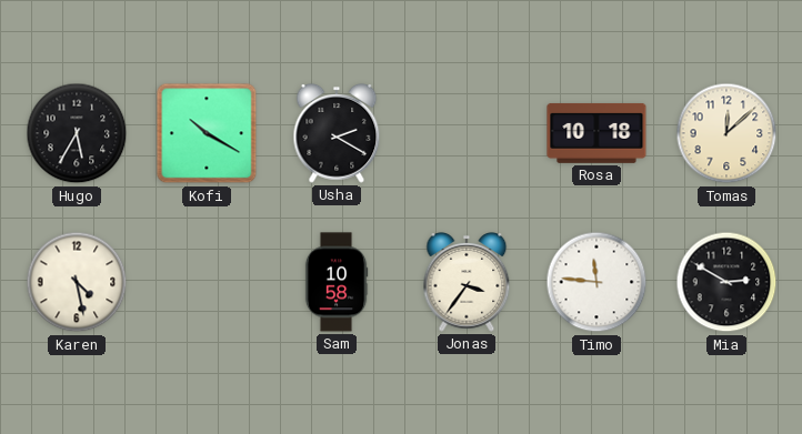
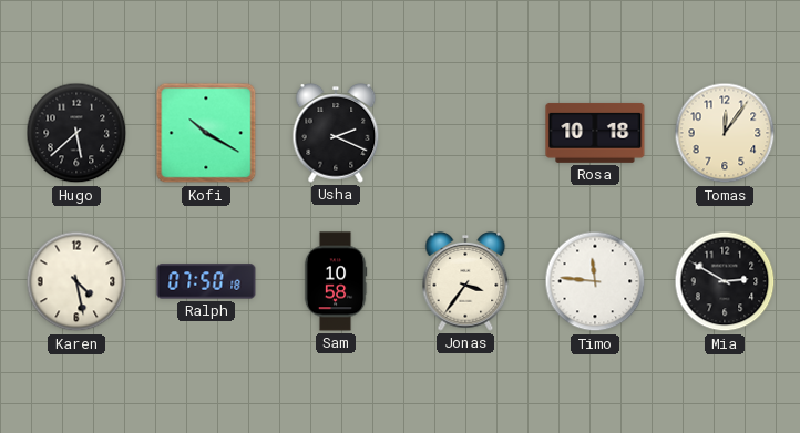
Hugo: 5:35 -> 5:38
Usha: 2:20 -> 2:19
Tomas: 12:08 -> 12:06
Ralph: none -> 07:50
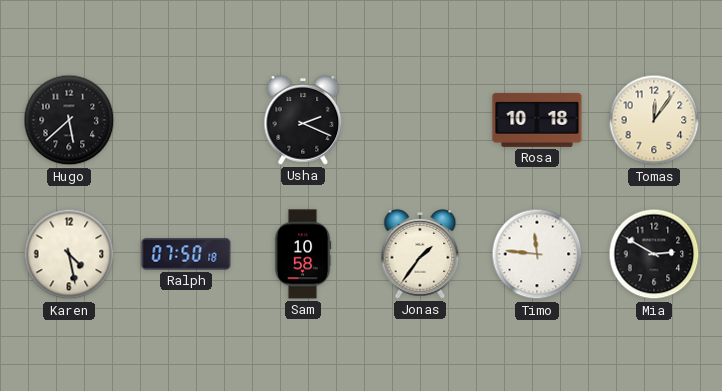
Kofi: 10:20 -> none
Jonas: 3:36 -> 1:36
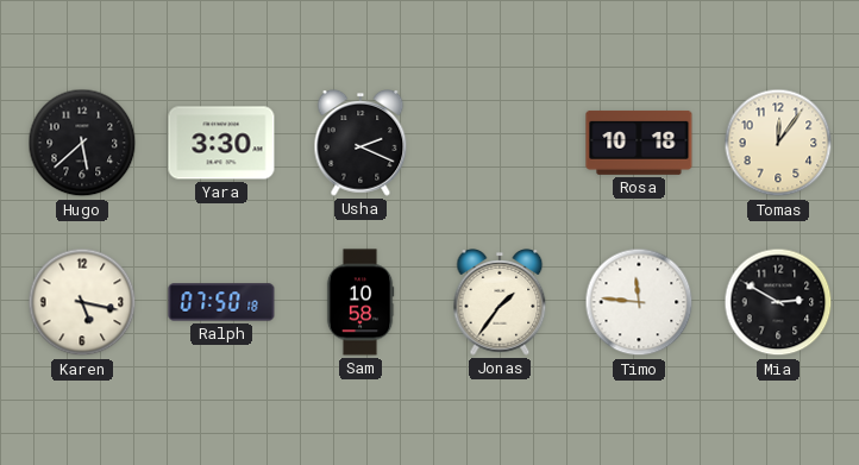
Yara: none -> 3:30
Karen: 4:28 -> 5:17
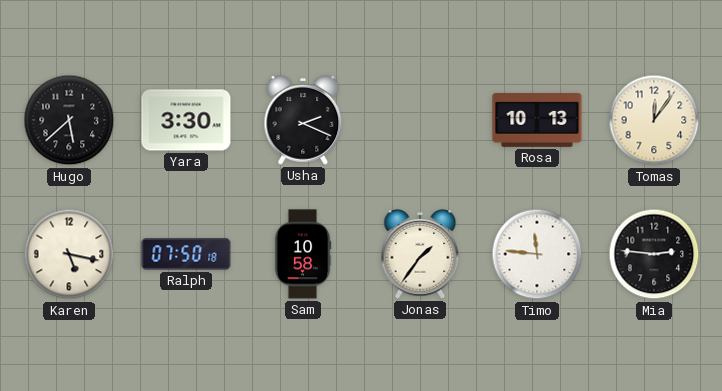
Rosa: 10:18 -> 10:13
Mia: 2:50 -> 2:46
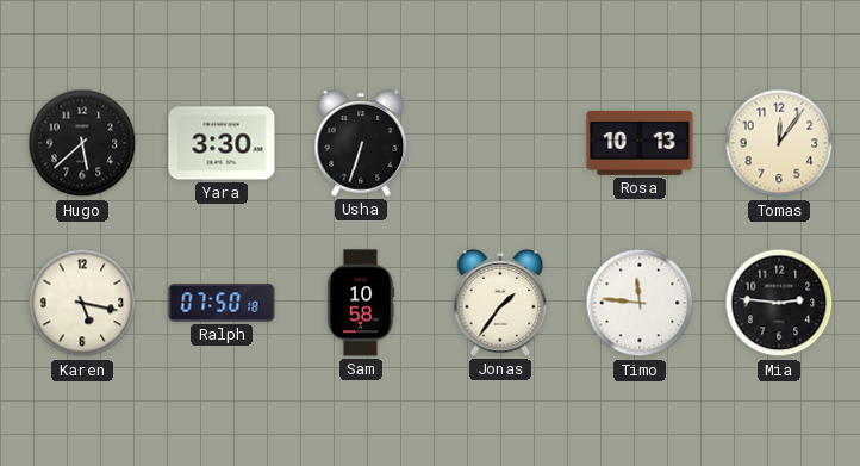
Usha: 2:19 -> 6:33
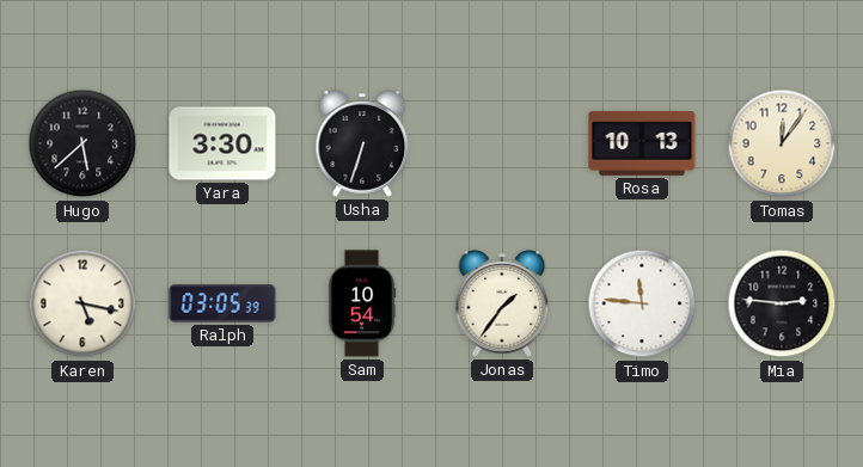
Ralph: 07:50 -> 03:05
Sam: 10:58 -> 10:54
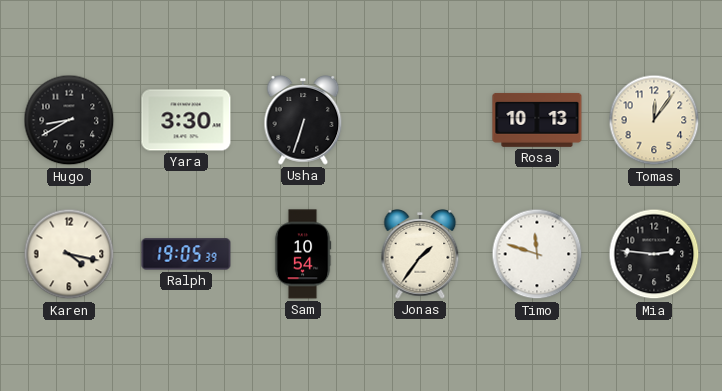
Hugo: 5:38 -> 8:40
Karen: 5:17 -> 4:17
Ralph: 03:05 -> 19:05
Timo: 11:46 -> 11:48
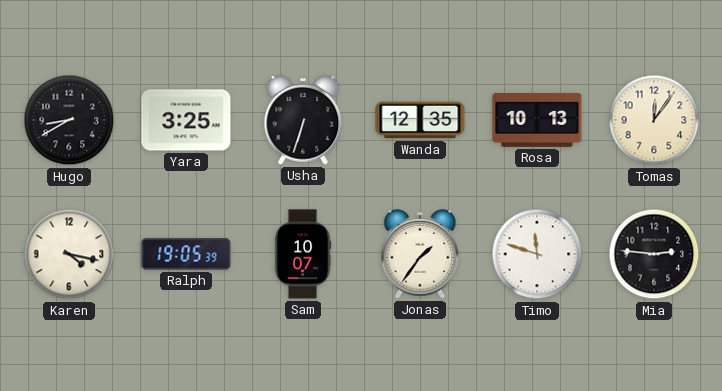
Yara: 3:30 -> 3:25
Wanda: none -> 12:35
Sam: 10:54 -> 10:07
